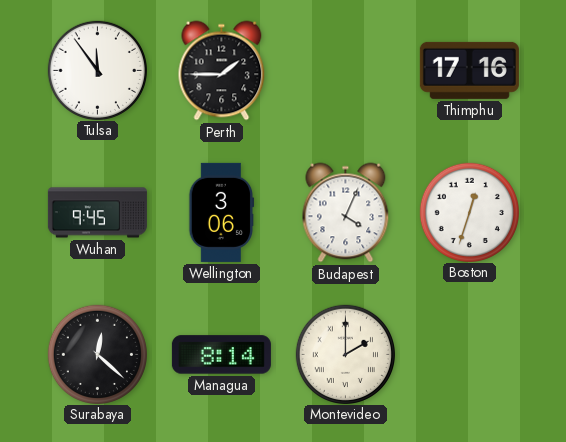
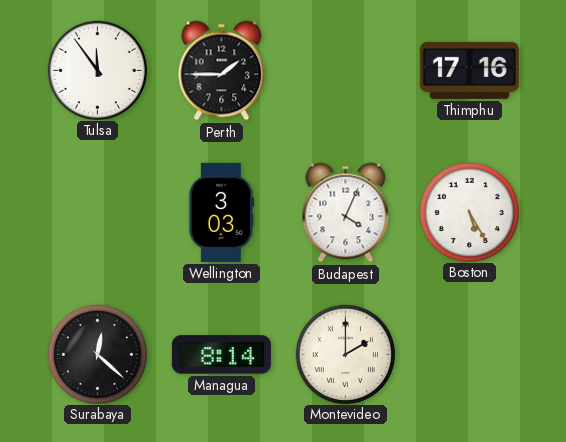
Wuhan: 9:45 -> none
Wellington: 3:06 -> 3:03
Boston: 12:33 -> 5:25
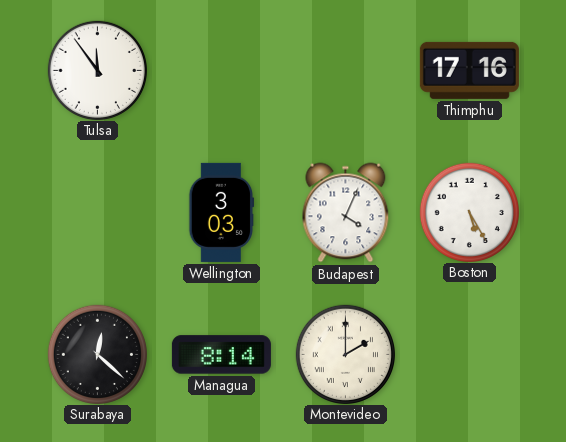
Perth: 1:45 -> none
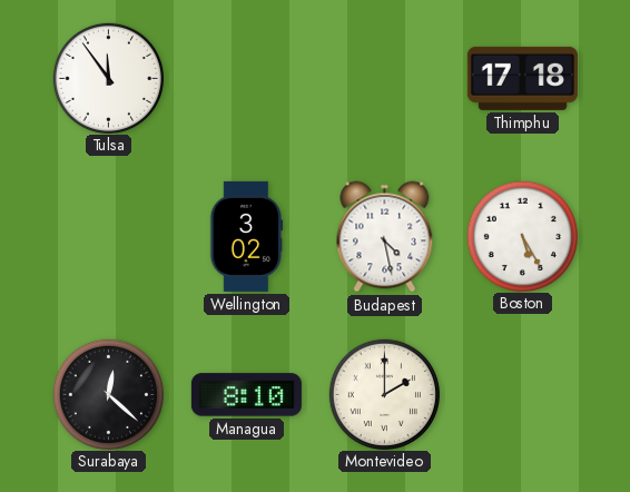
Thimphu: 17:16 -> 17:18
Wellington: 3:03 -> 3:02
Budapest: 4:04 -> 4:28
Managua: 8:14 -> 8:10
